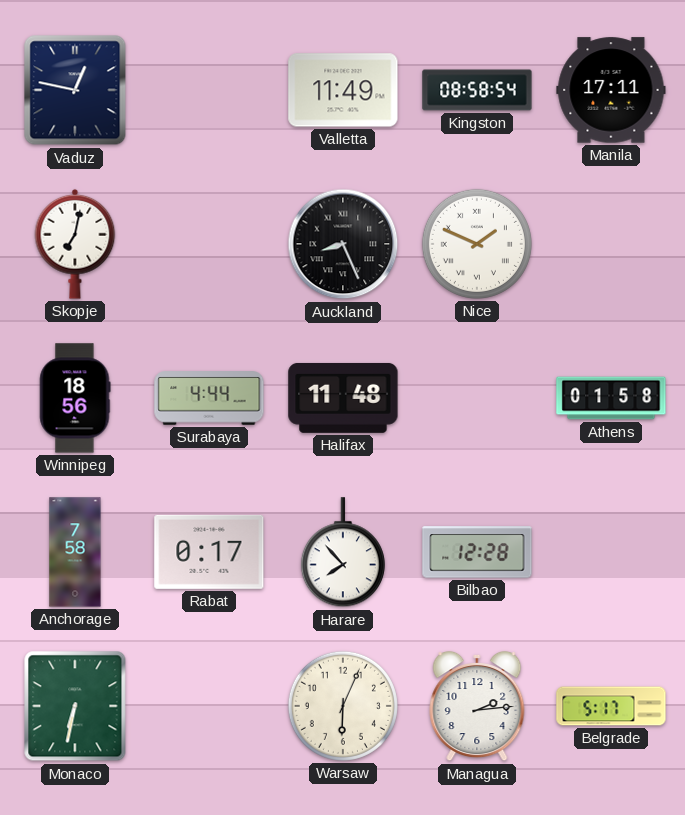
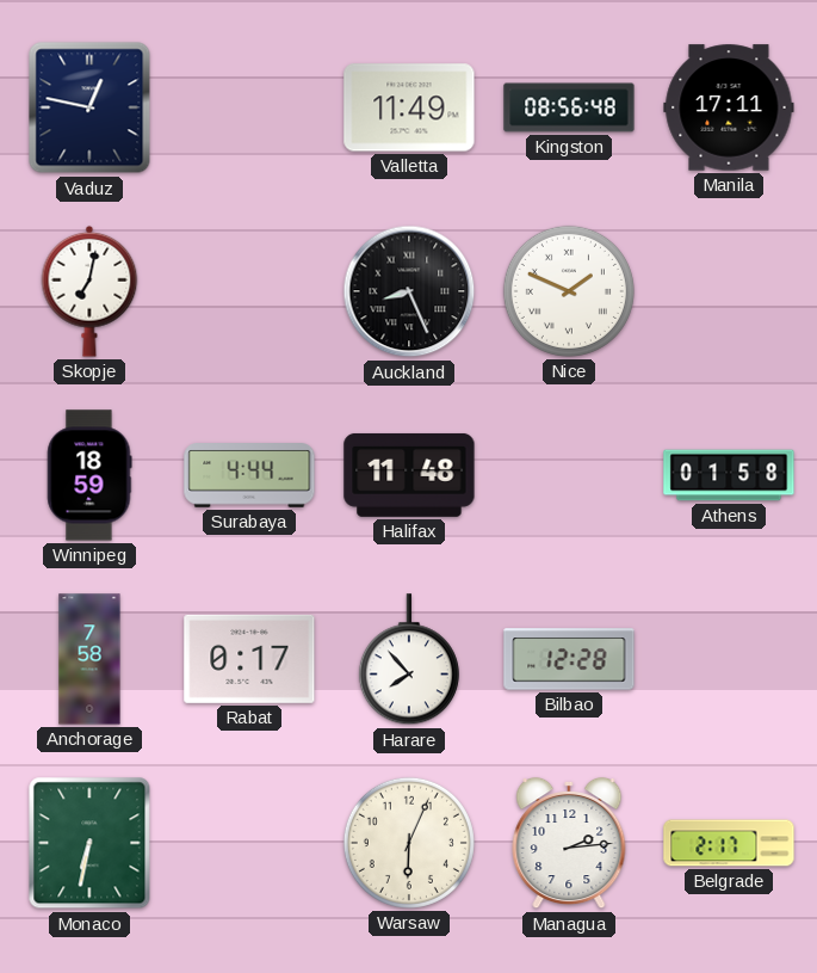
Kingston: 08:58 -> 08:56
Winnipeg: 18:56 -> 18:59
Belgrade: 5:17 -> 2:17
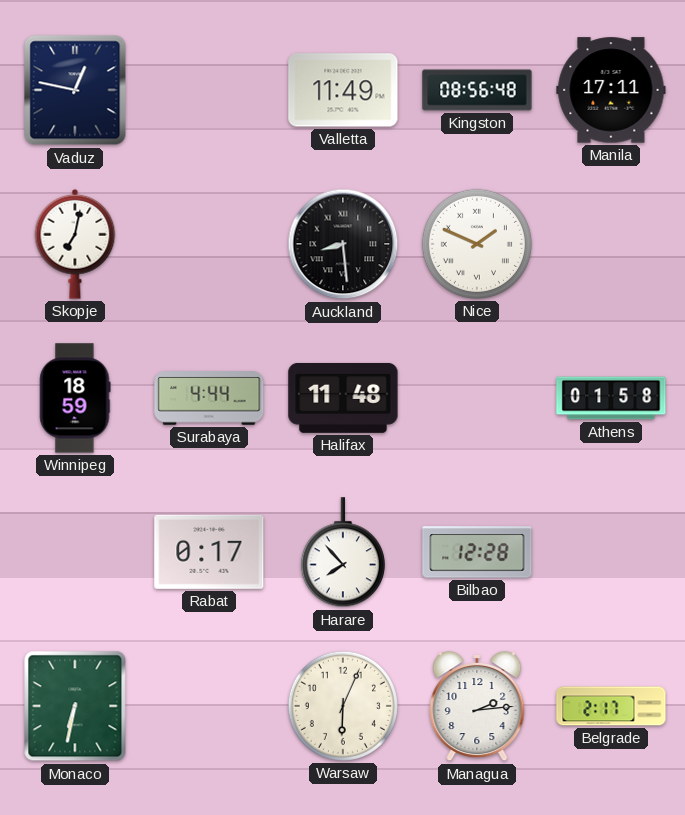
Auckland: 8:26 -> 8:29
Anchorage: 7:58 -> none
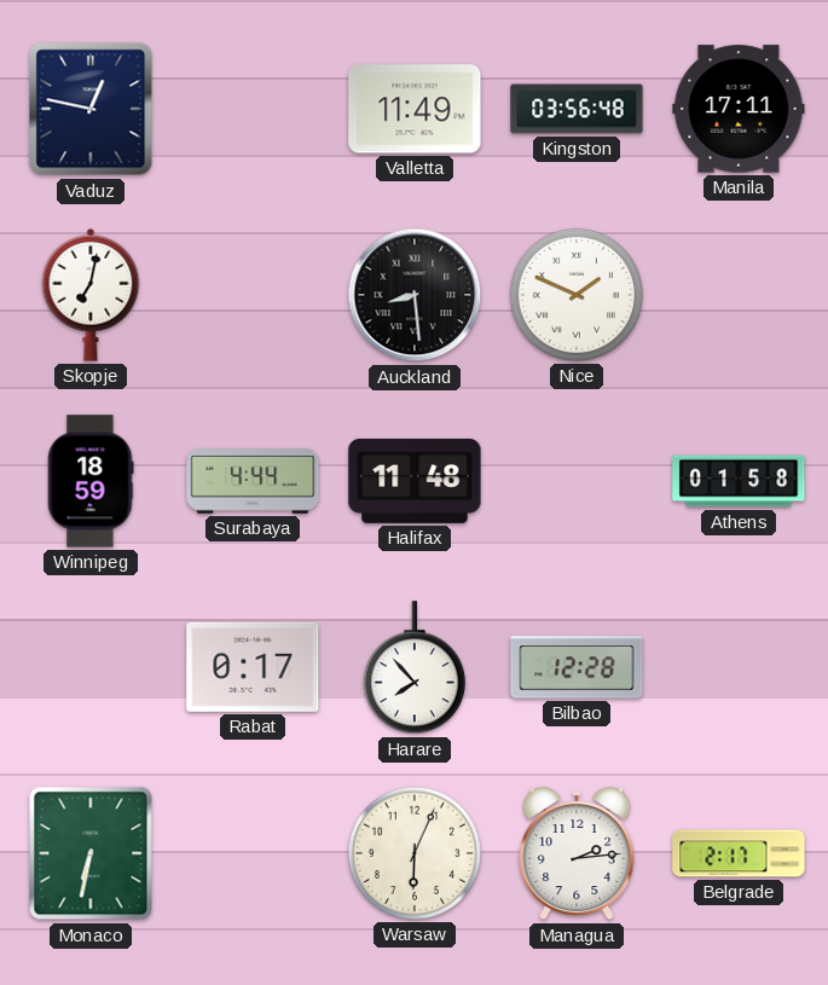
Kingston: 08:56 -> 03:56
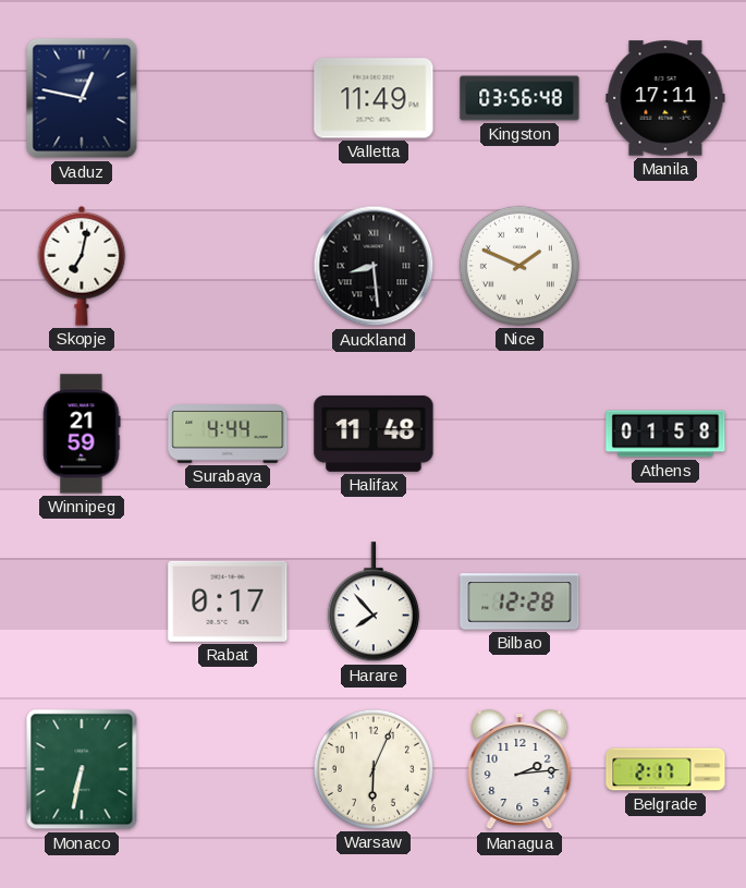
Winnipeg: 18:59 -> 21:59
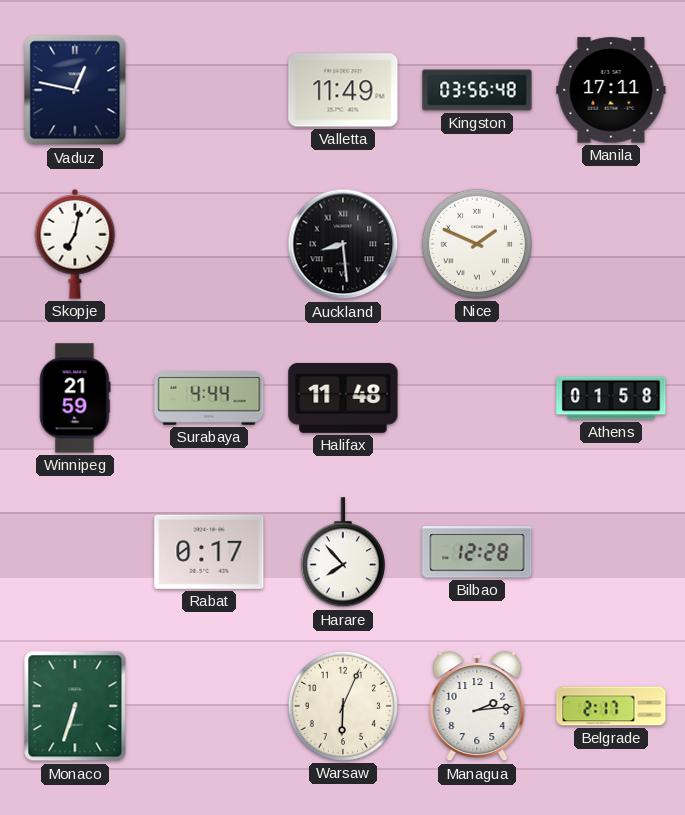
Monaco: 6:32 -> 6:33
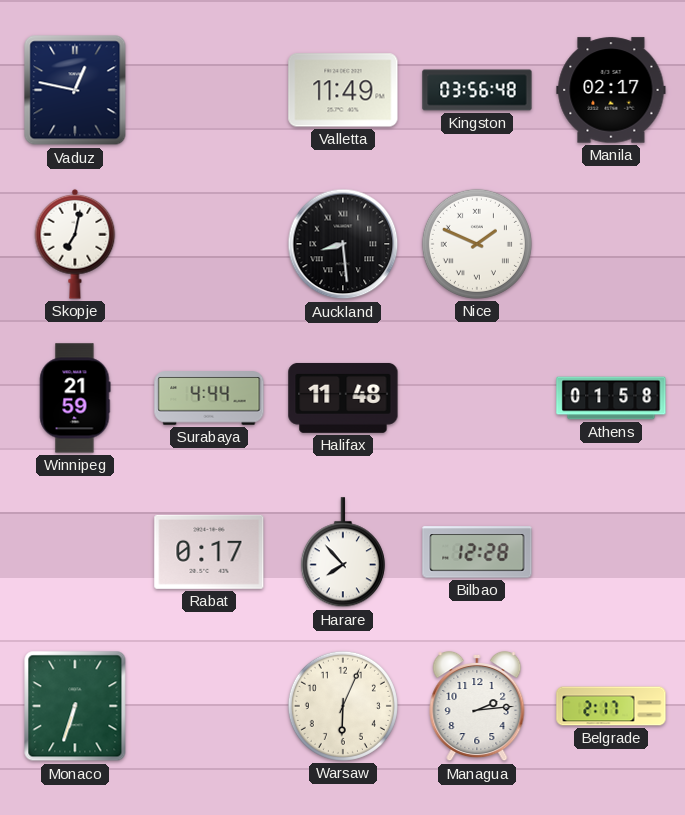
Manila: 17:11 -> 02:17
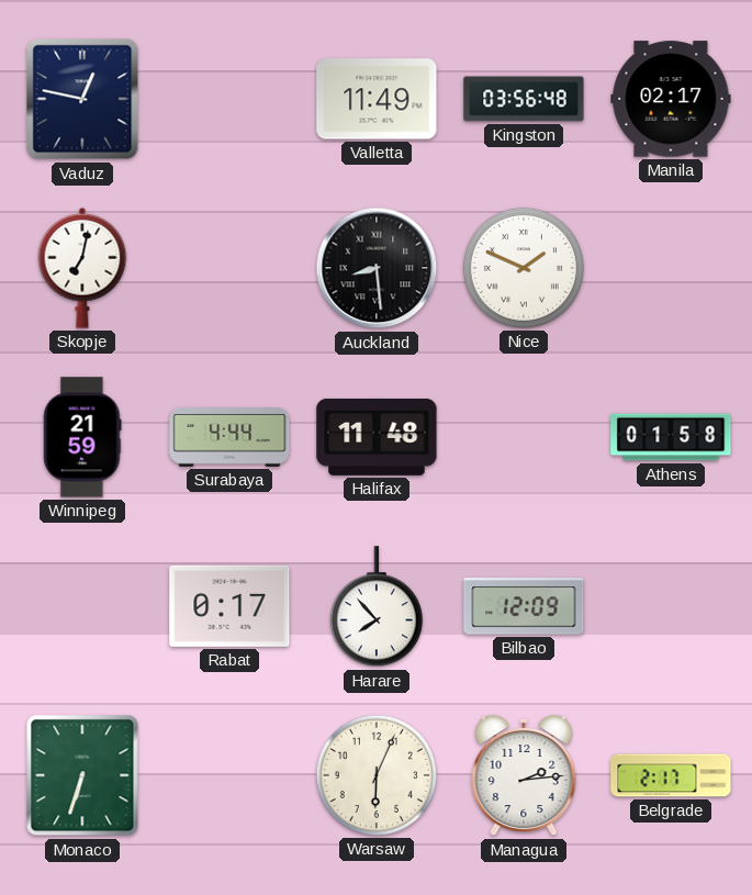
Bilbao: 12:28 -> 12:09
